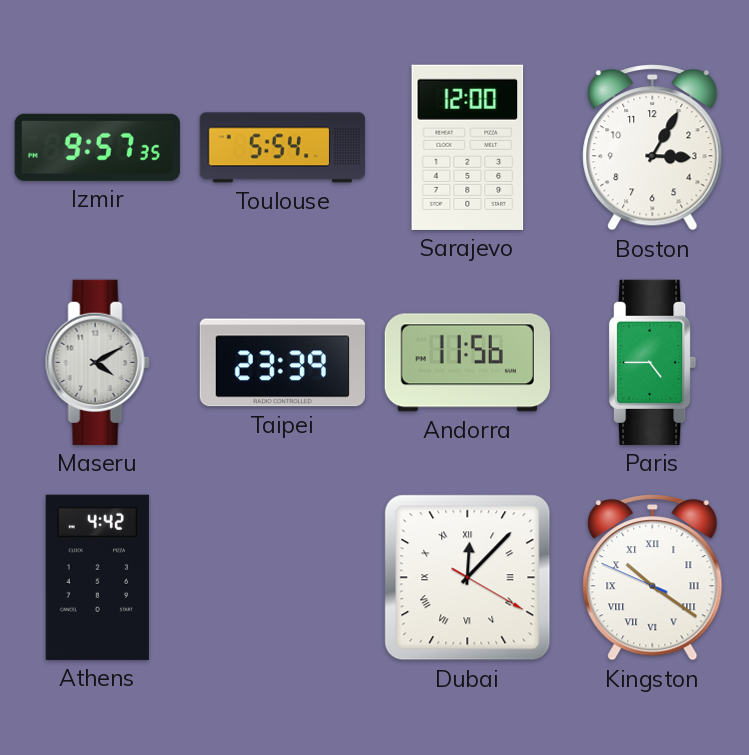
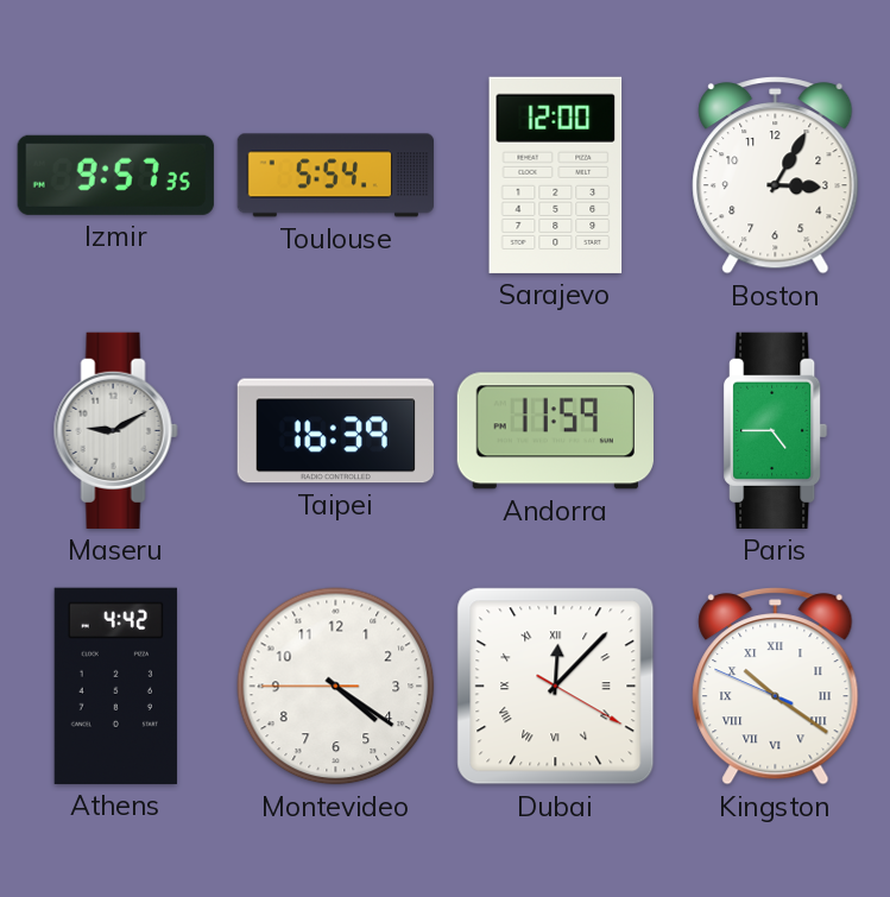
Maseru: 4:10 -> 9:10
Taipei: 23:39 -> 16:39
Andorra: 11:56 -> 11:59
Montevideo: none -> 4:20
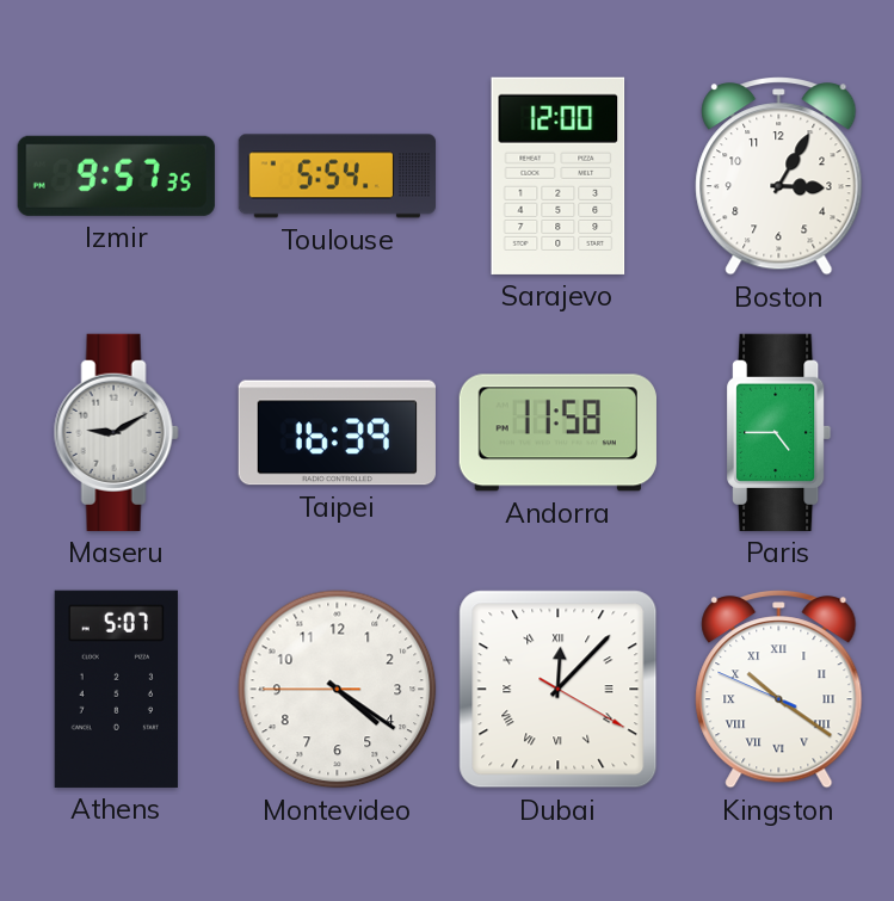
Andorra: 11:59 -> 11:58
Athens: 4:42 -> 5:07
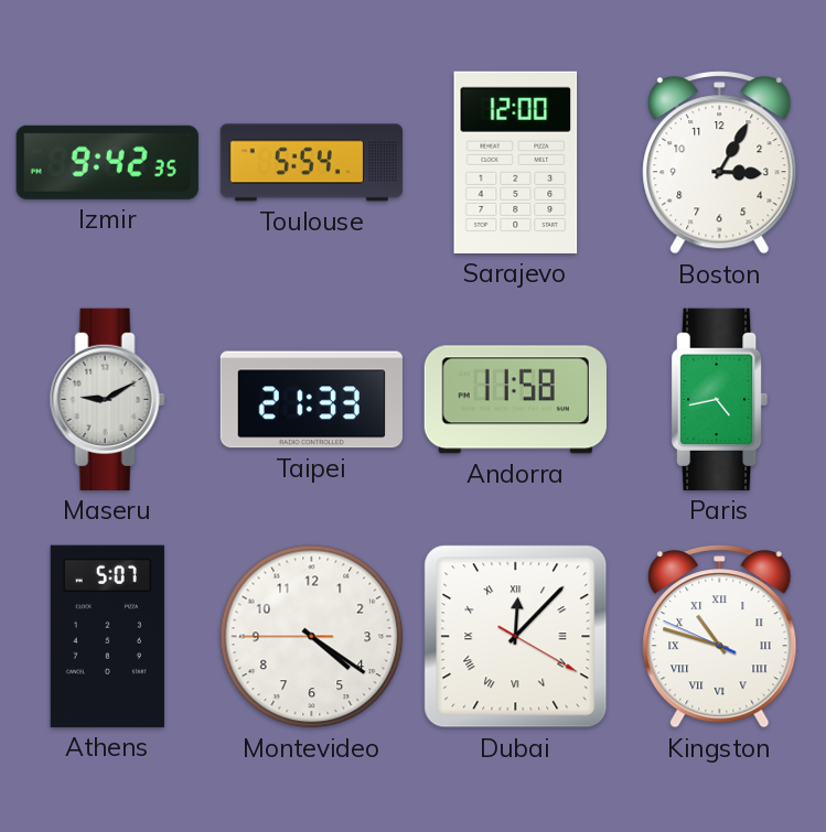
Izmir: 9:57 -> 9:42
Taipei: 16:39 -> 21:33
Paris: 4:45 -> 4:43
Kingston: 10:20 -> 10:47
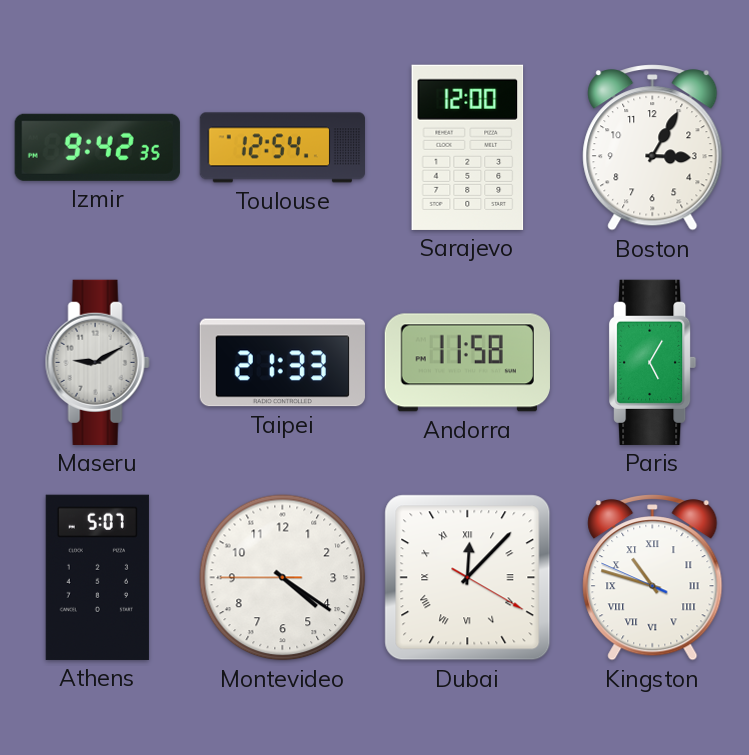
Toulouse: 5:54 -> 12:54
Paris: 4:43 -> 5:05
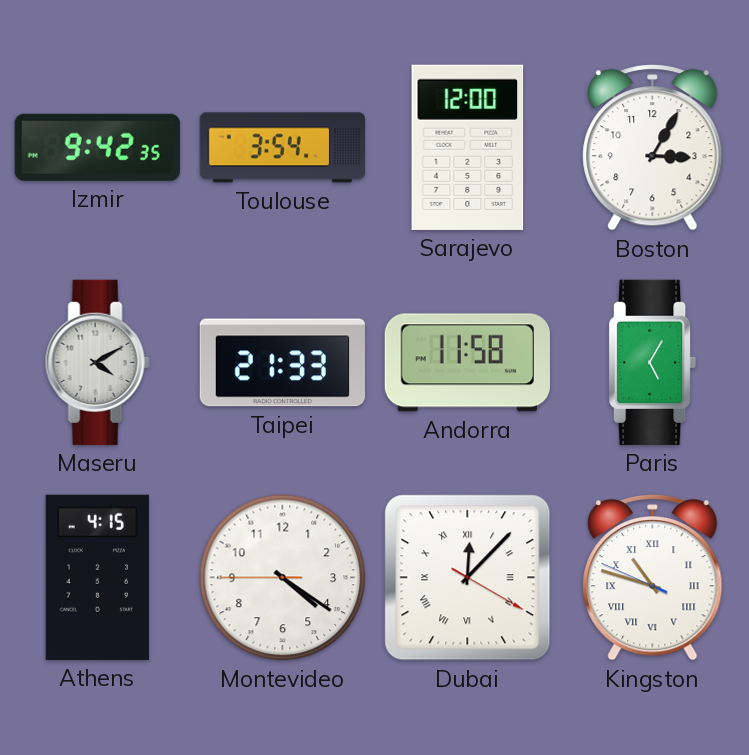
Toulouse: 12:54 -> 3:54
Maseru: 9:10 -> 4:10
Athens: 5:07 -> 4:15
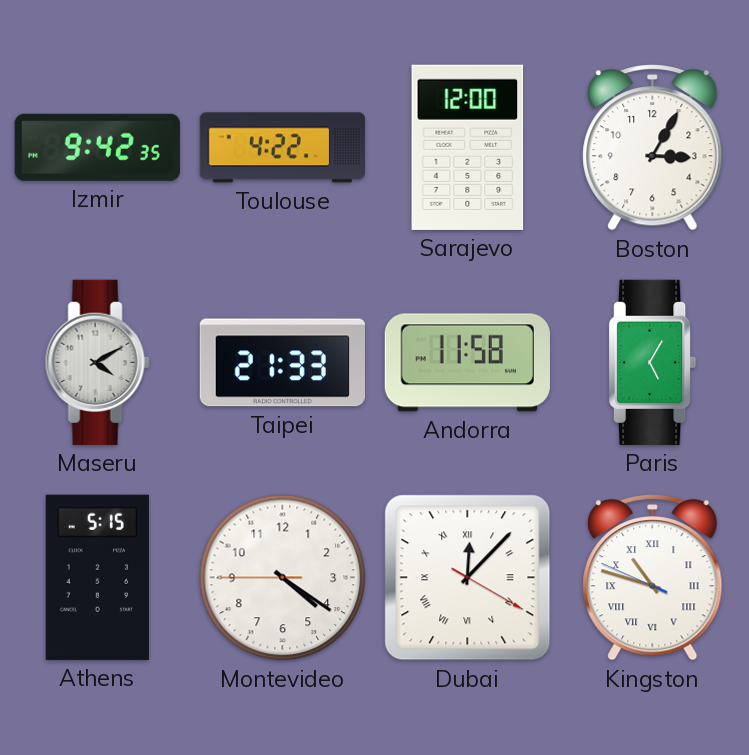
Toulouse: 3:54 -> 4:22
Athens: 4:15 -> 5:15
